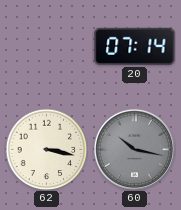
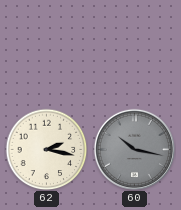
20: 07:14 -> none
62: 3:17 -> 2:17
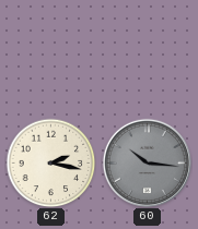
60: 10:17 -> 10:16
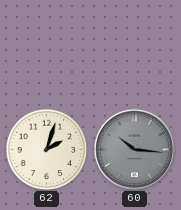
62: 2:17 -> 2:03
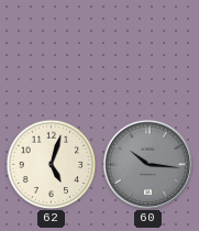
62: 2:03 -> 5:03
